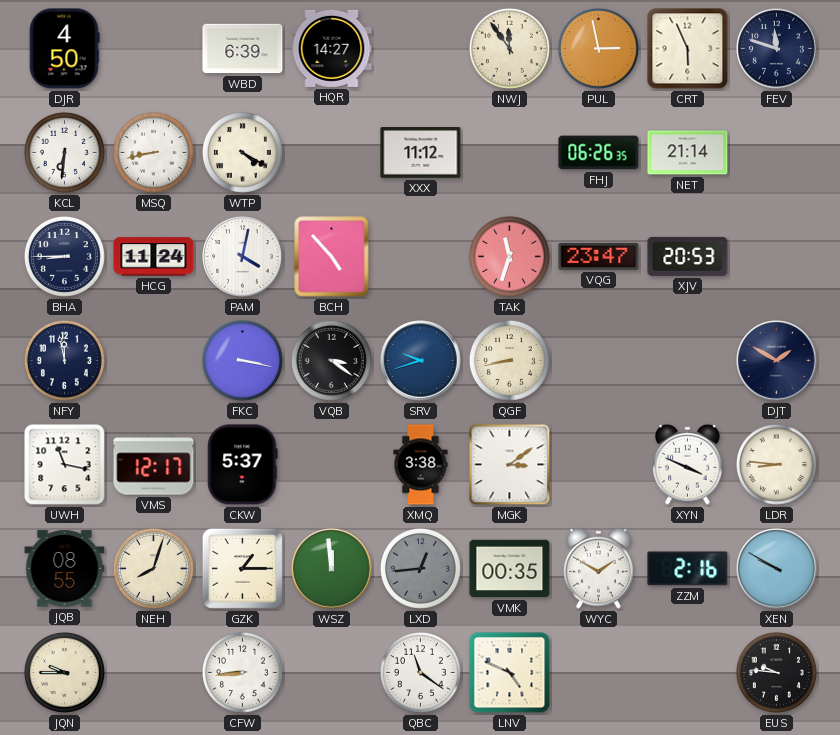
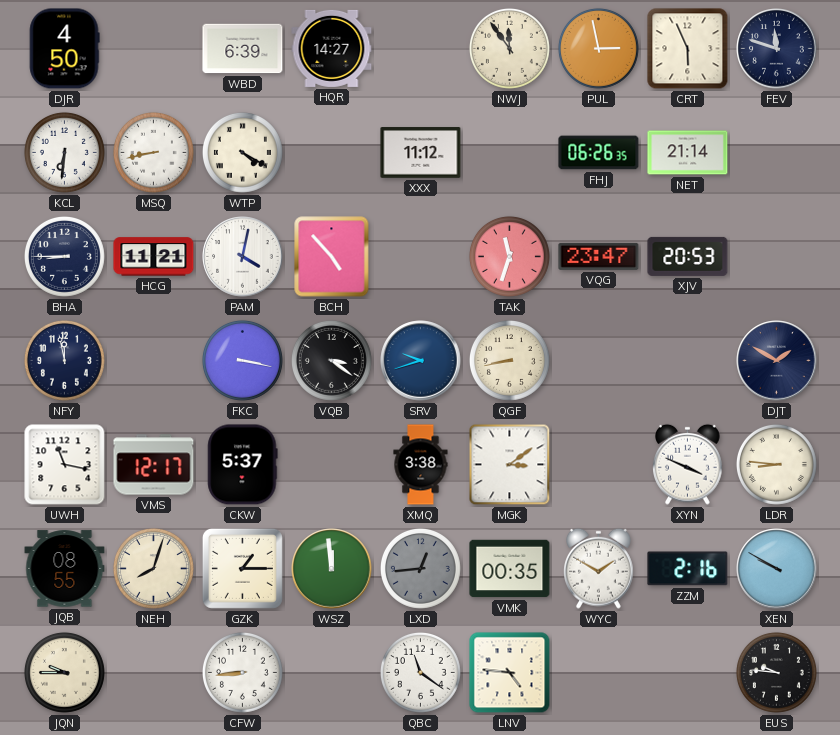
HCG: 11:24 -> 11:21
LNV: 4:49 -> 4:46
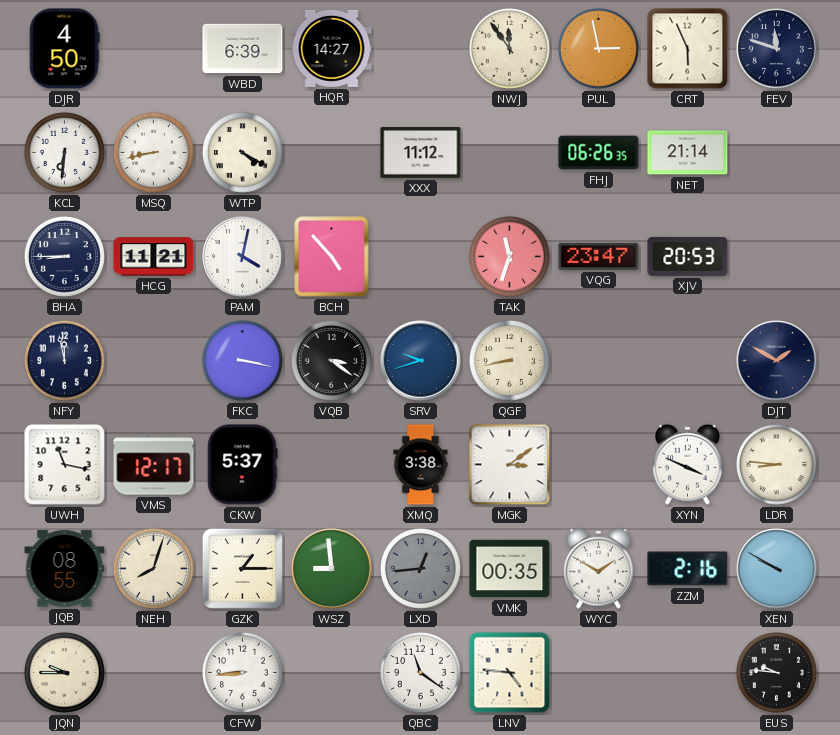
WSZ: 11:59 -> 8:59
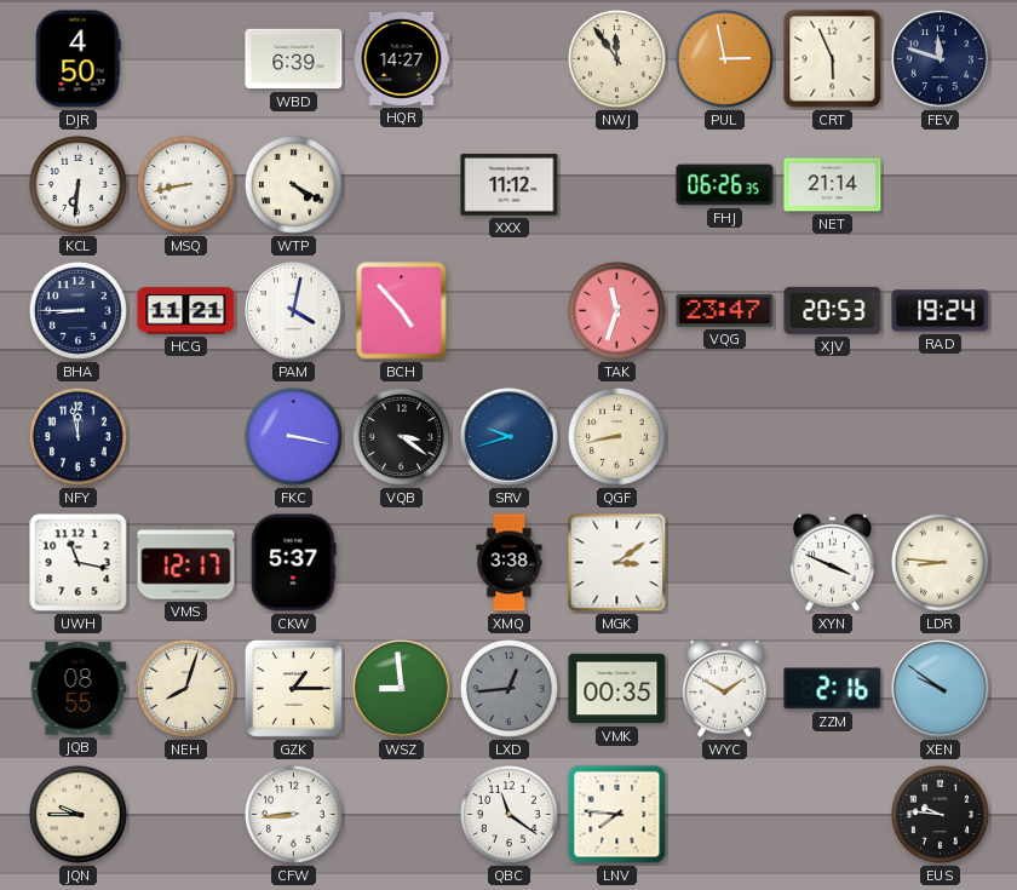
RAD: none -> 19:24
DJT: 1:50 -> none
XEN: 9:50 -> 9:51
LNV: 4:46 -> 7:46
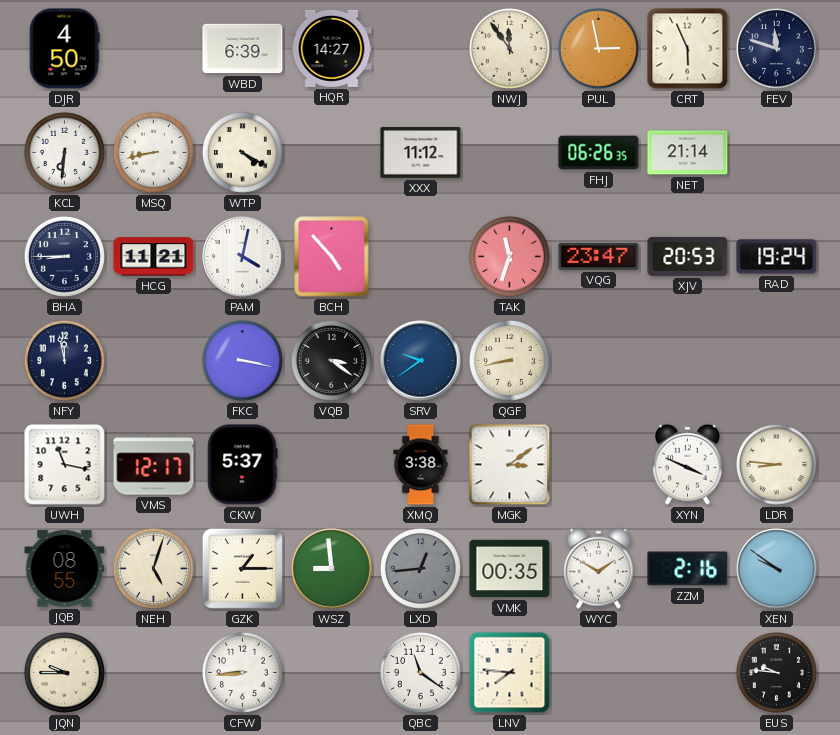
SRV: 9:42 -> 9:39
NEH: 8:03 -> 5:03
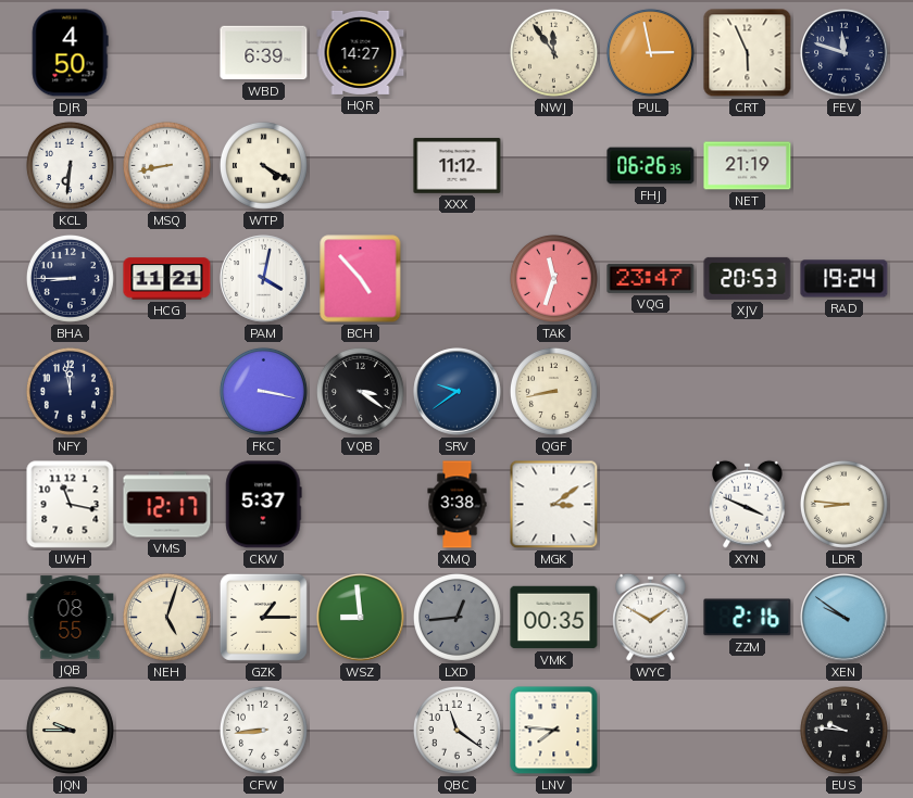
NET: 21:14 -> 21:19
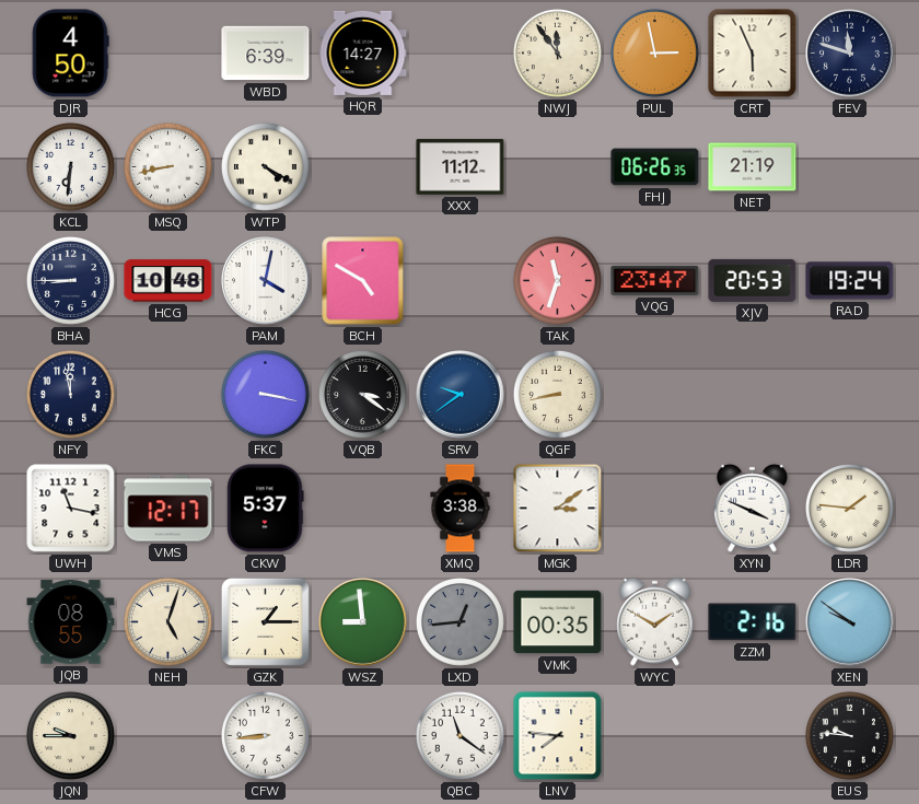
HCG: 11:21 -> 10:48
BCH: 4:53 -> 4:50
LDR: 8:46 -> 1:46
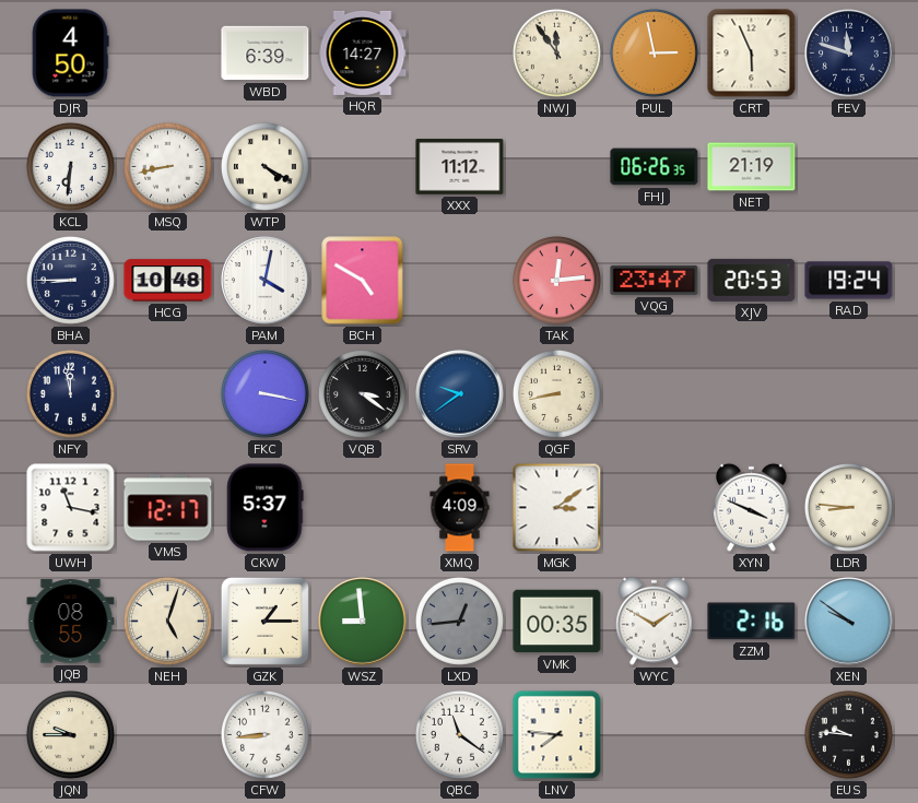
TAK: 11:33 -> 12:14
XMQ: 3:38 -> 4:09
LDR: 1:46 -> 8:46
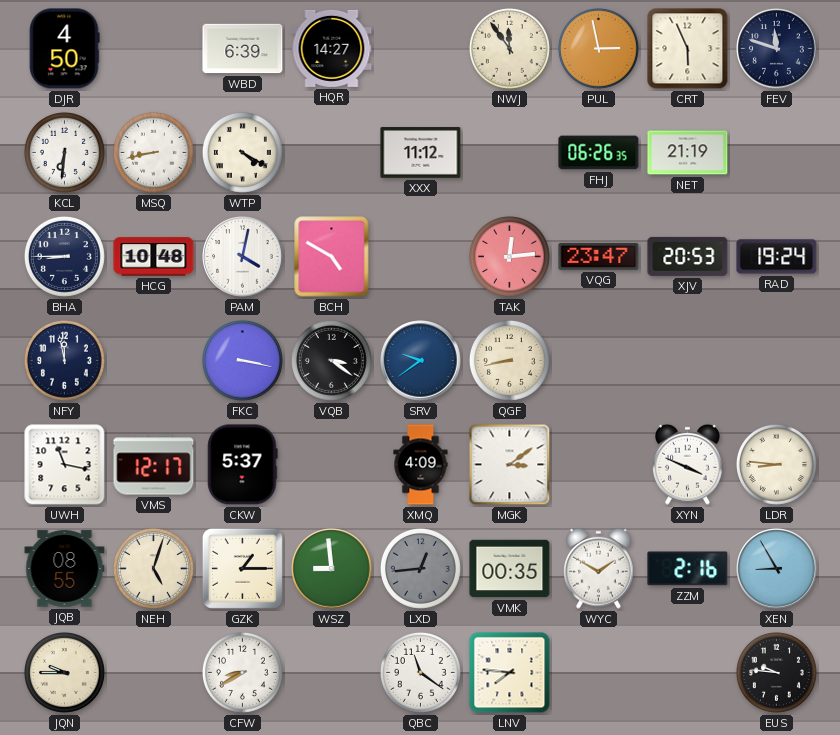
XEN: 9:51 -> 8:55
CFW: 8:44 -> 8:40
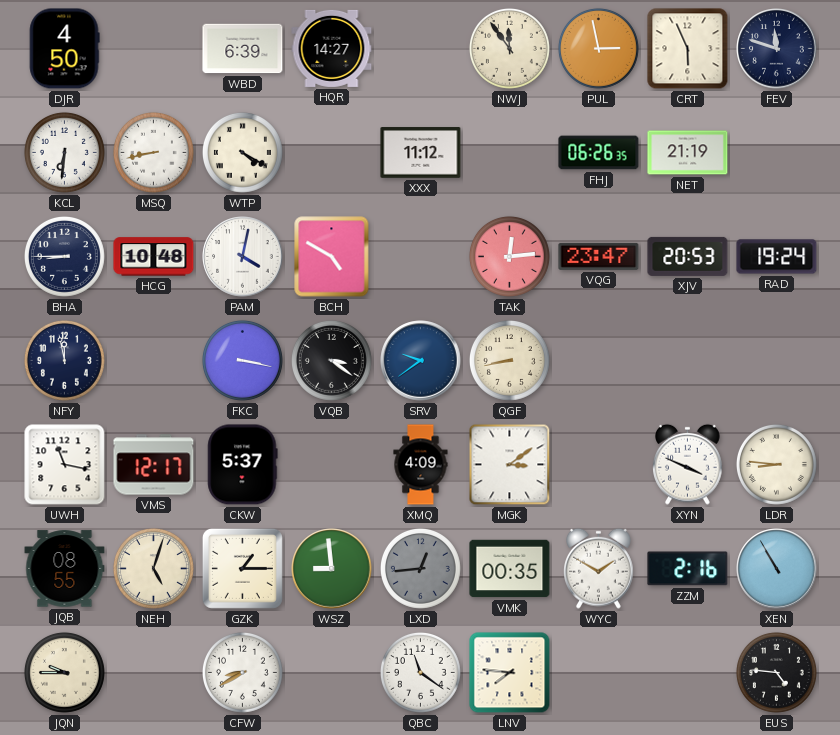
XEN: 8:55 -> 10:55
EUS: 9:46 -> 4:46
